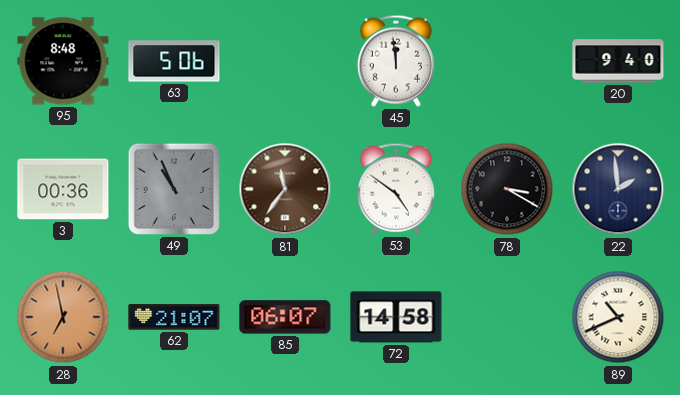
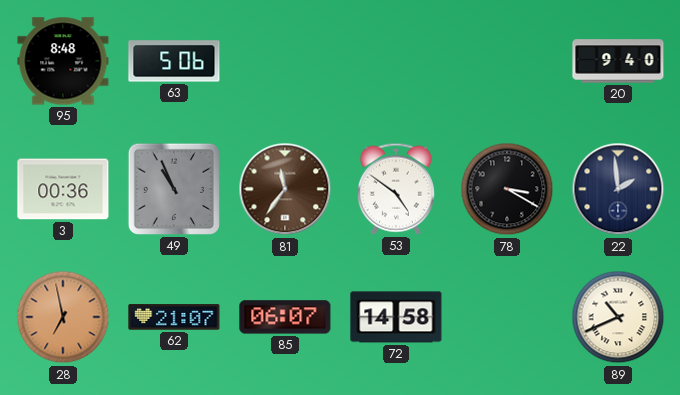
45: 11:59 -> none
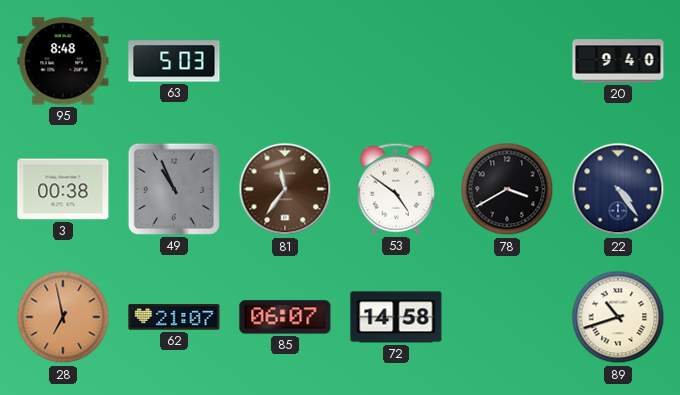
63: 5:06 -> 5:03
3: 00:36 -> 00:38
78: 3:20 -> 3:40
22: 1:59 -> 4:24
89: 10:41 -> 10:42
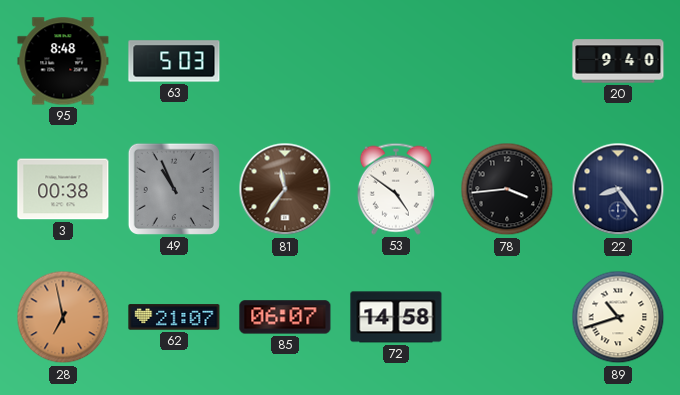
78: 3:40 -> 3:44
22: 4:24 -> 8:24
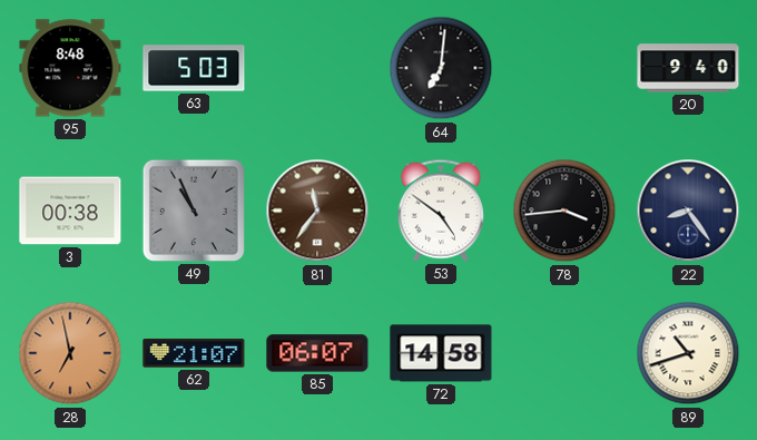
64: none -> 7:01
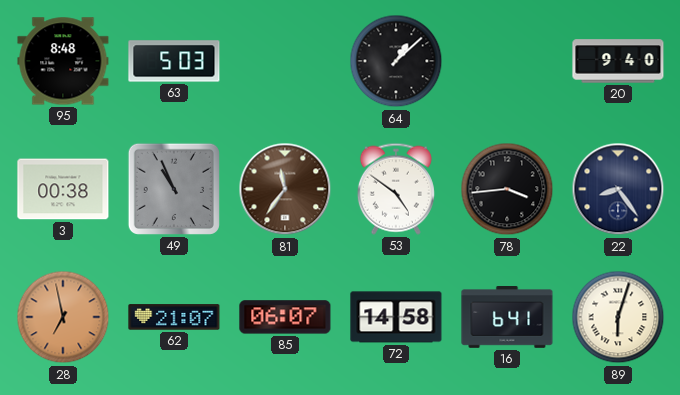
64: 7:01 -> 1:08
16: none -> 6:41
89: 10:42 -> 6:03
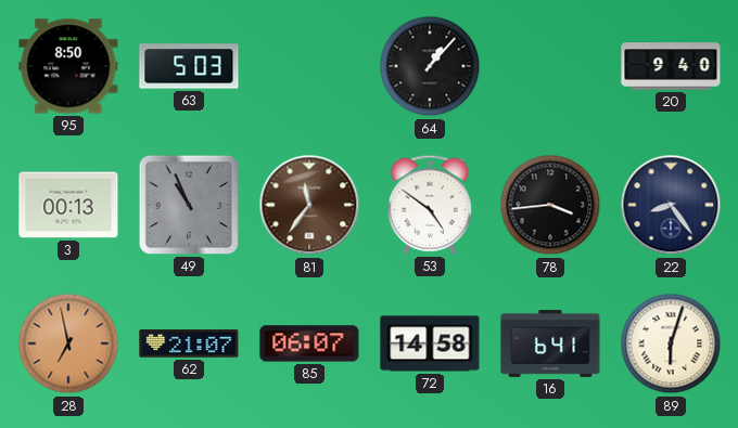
95: 8:48 -> 8:50
64: 1:08 -> 1:07
3: 00:38 -> 00:13
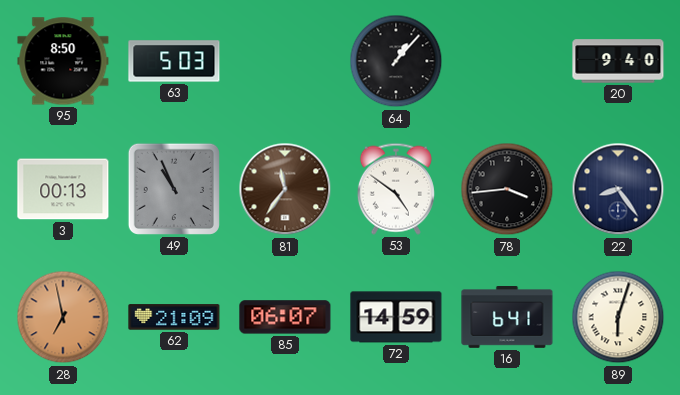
62: 21:07 -> 21:09
72: 14:58 -> 14:59
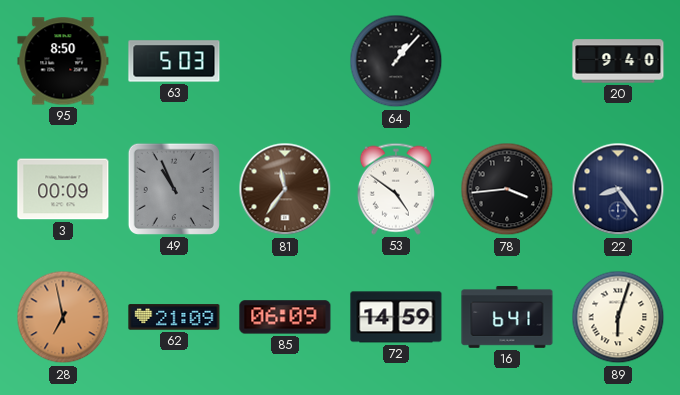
3: 00:13 -> 00:09
85: 06:07 -> 06:09
